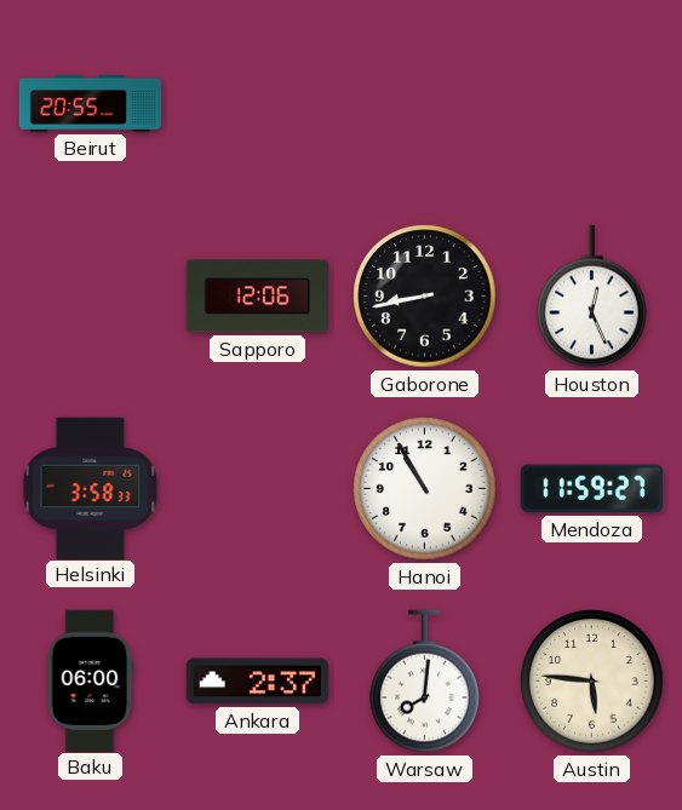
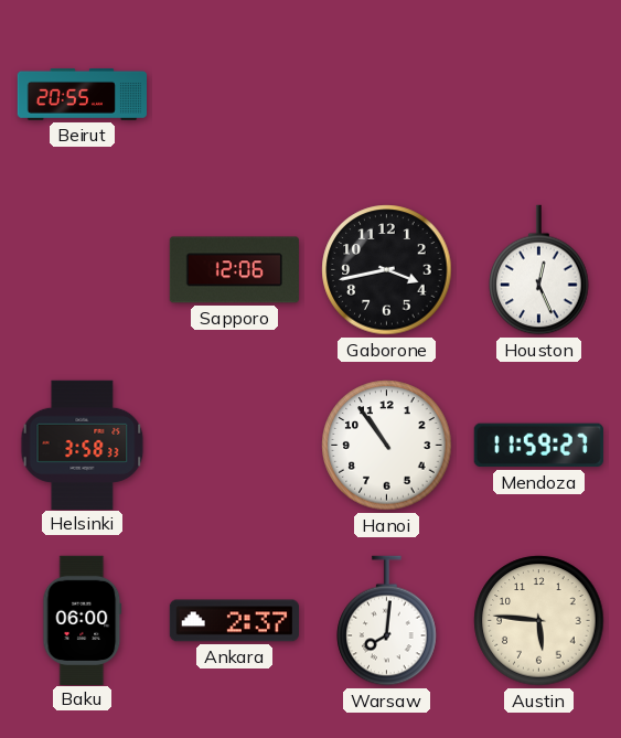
Gaborone: 8:43 -> 3:43
Hanoi: 10:55 -> 10:54
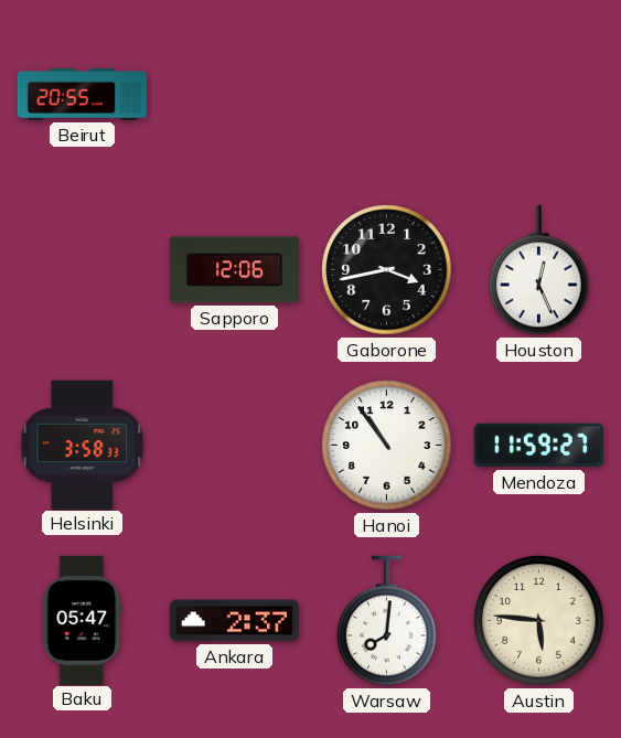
Baku: 06:00 -> 05:47
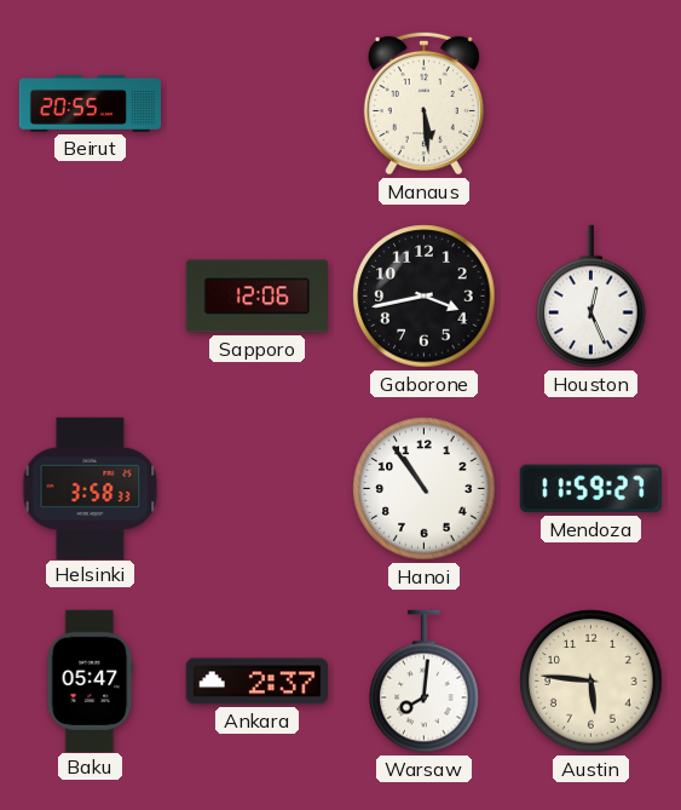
Manaus: none -> 5:29
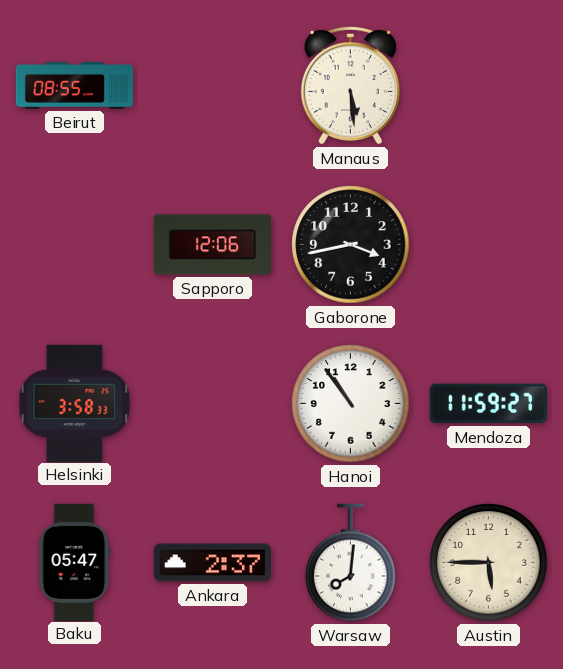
Beirut: 20:55 -> 08:55
Houston: 12:26 -> none
Austin: 5:46 -> 5:45
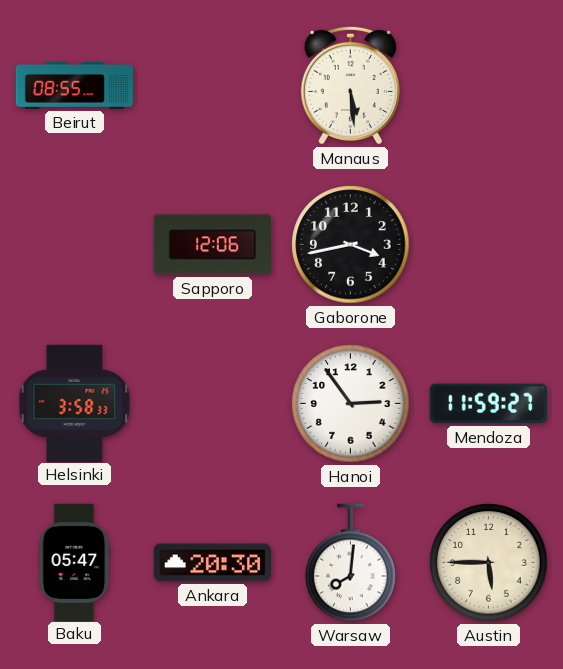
Hanoi: 10:54 -> 2:54
Ankara: 2:37 -> 20:30
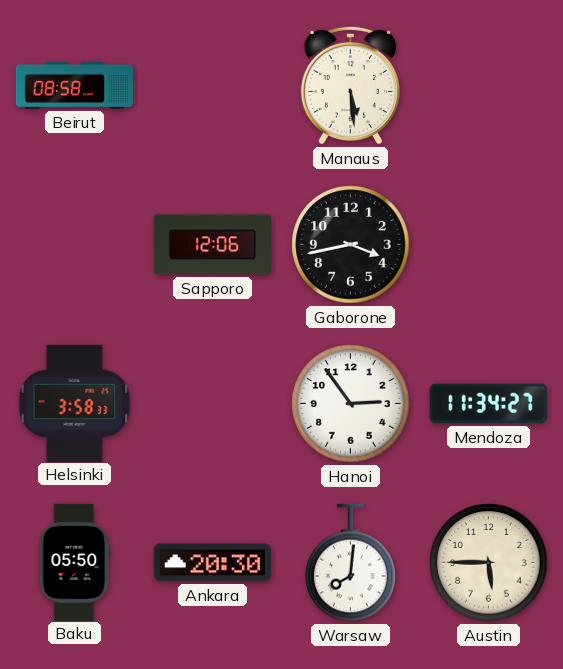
Beirut: 08:55 -> 08:58
Mendoza: 11:59 -> 11:34
Baku: 05:47 -> 05:50
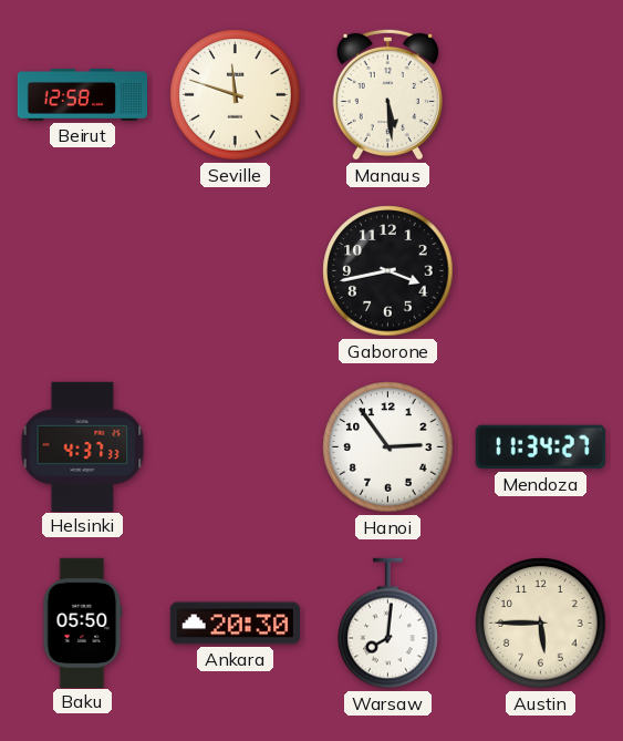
Beirut: 08:58 -> 12:58
Seville: none -> 11:48
Sapporo: 12:06 -> none
Helsinki: 3:58 -> 4:37
